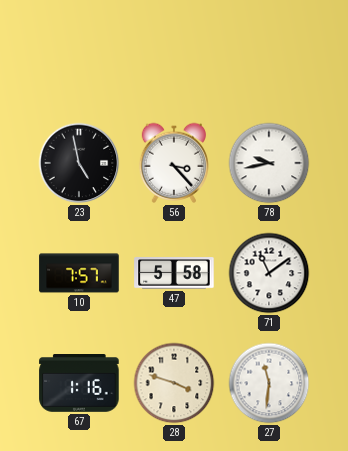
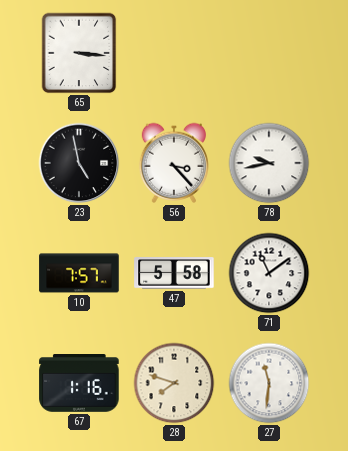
65: none -> 3:16
28: 3:48 -> 7:48
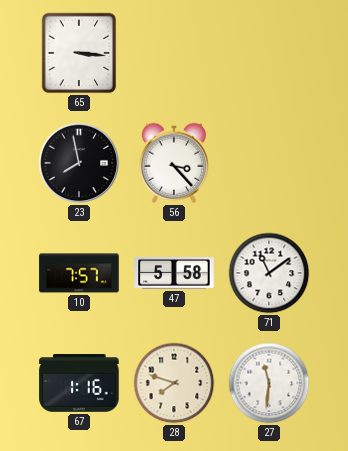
23: 4:58 -> 7:58
78: 9:43 -> none
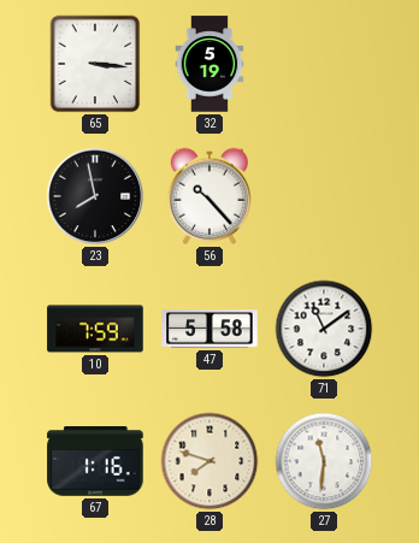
32: none -> 5:19
56: 3:23 -> 10:23
10: 7:57 -> 7:59
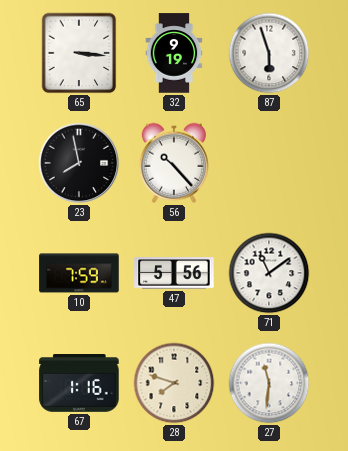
32: 5:19 -> 9:19
87: none -> 5:57
47: 5:58 -> 5:56
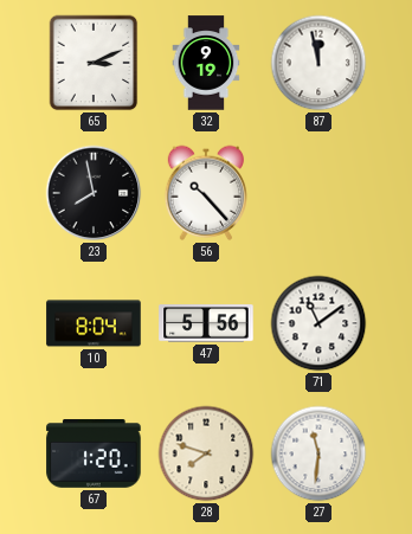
65: 3:16 -> 3:11
87: 5:57 -> 11:58
10: 7:59 -> 8:04
67: 1:16 -> 1:20
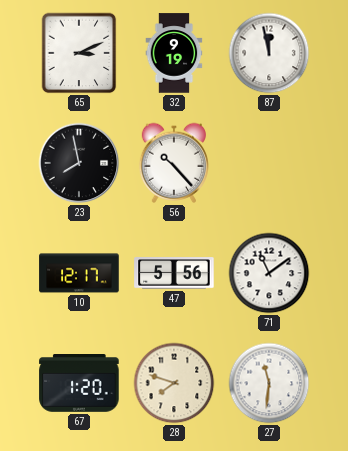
10: 8:04 -> 12:17
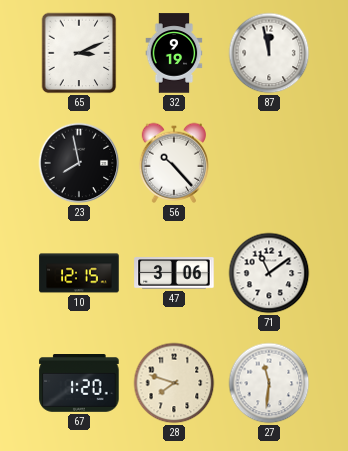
10: 12:17 -> 12:15
47: 5:56 -> 3:06
